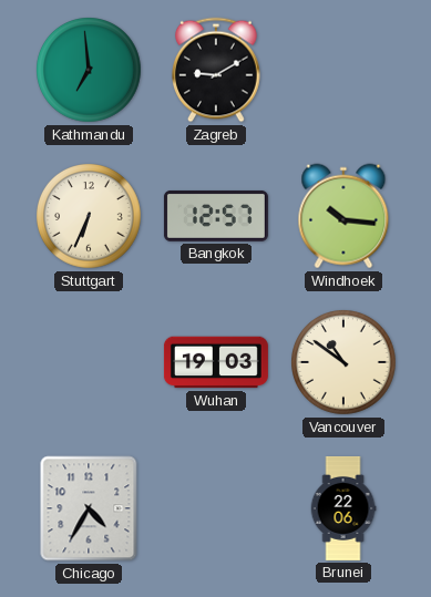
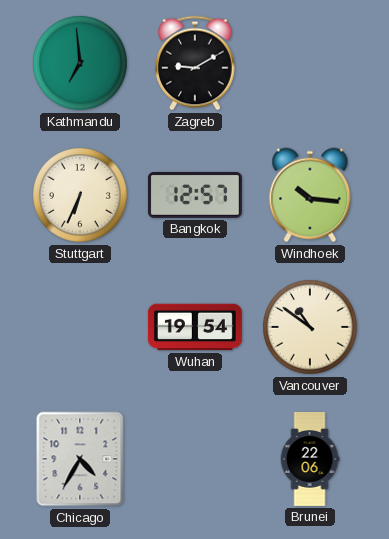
Wuhan: 19:03 -> 19:54
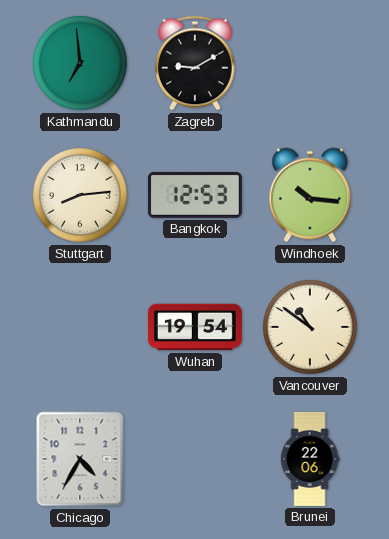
Stuttgart: 6:34 -> 8:14
Bangkok: 12:57 -> 12:53
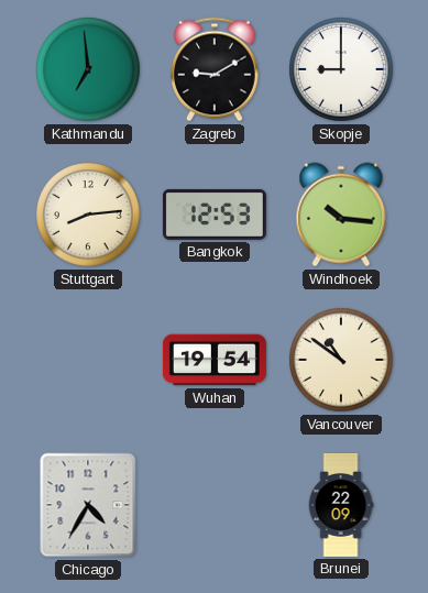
Skopje: none -> 9:00
Brunei: 22:06 -> 22:09
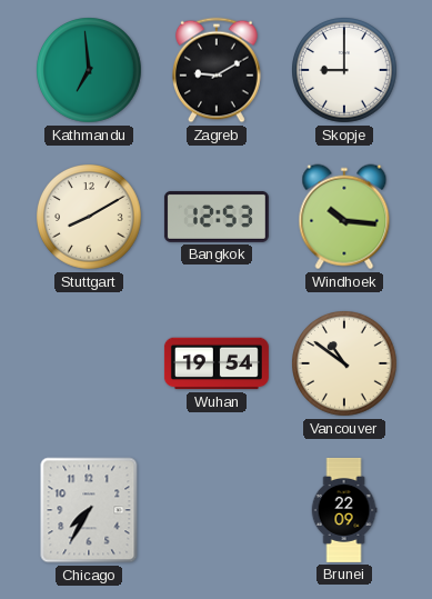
Stuttgart: 8:14 -> 8:10
Chicago: 4:35 -> 7:35
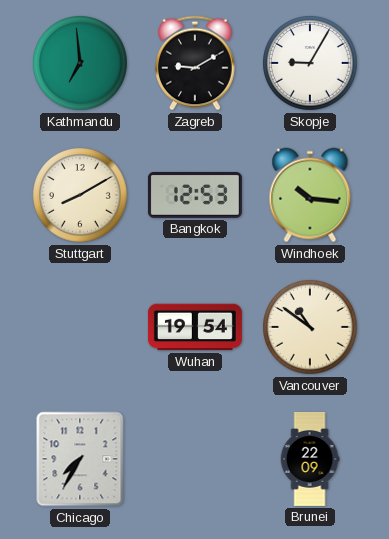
Skopje: 9:00 -> 9:05
